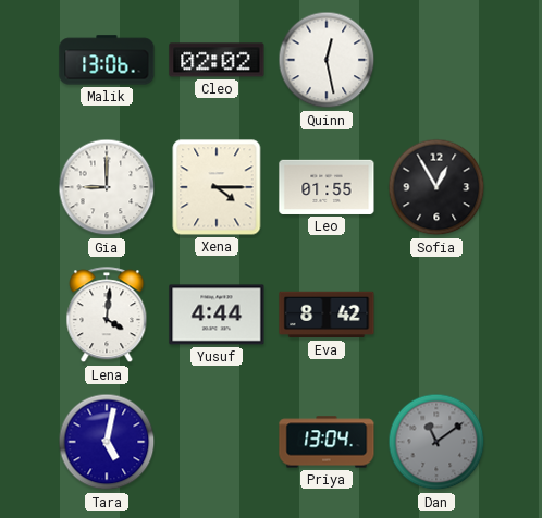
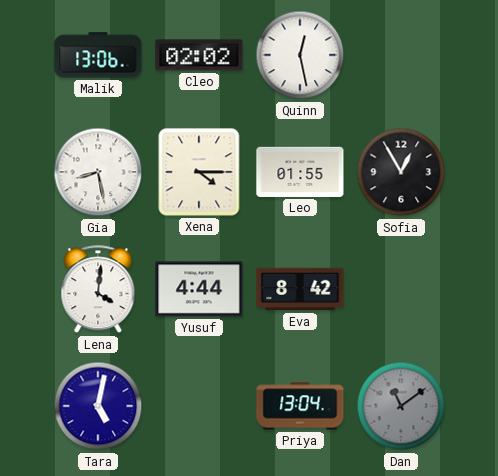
Gia: 9:00 -> 8:28
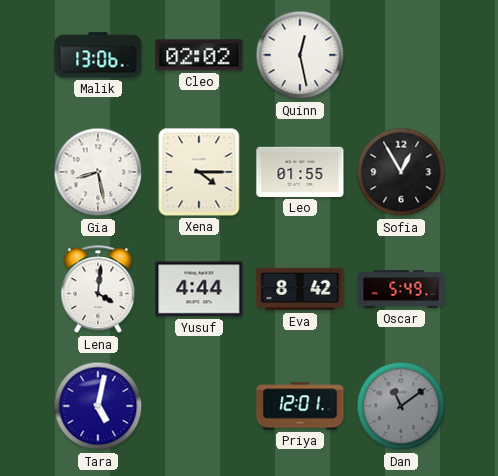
Oscar: none -> 5:49
Priya: 13:04 -> 12:01
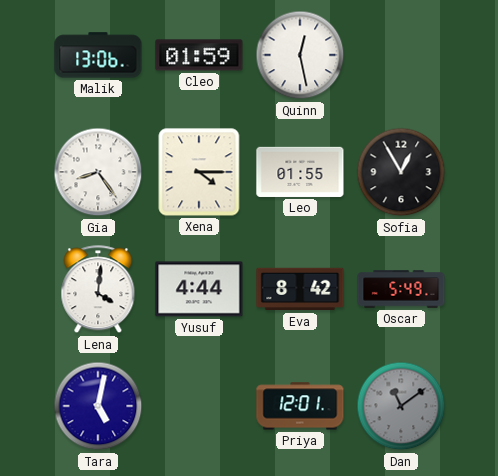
Cleo: 02:02 -> 01:59
Gia: 8:28 -> 8:24
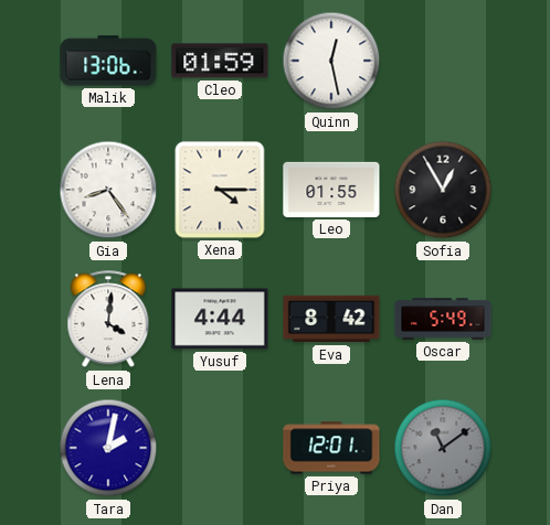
Tara: 5:02 -> 2:02
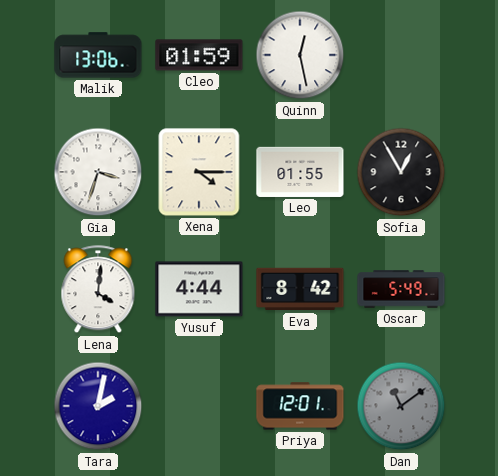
Gia: 8:24 -> 3:33
